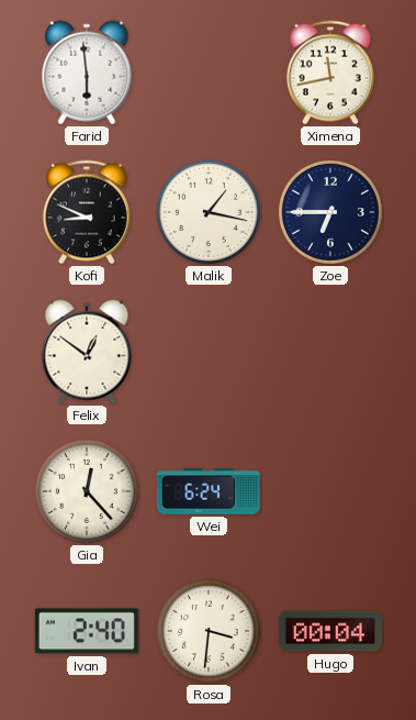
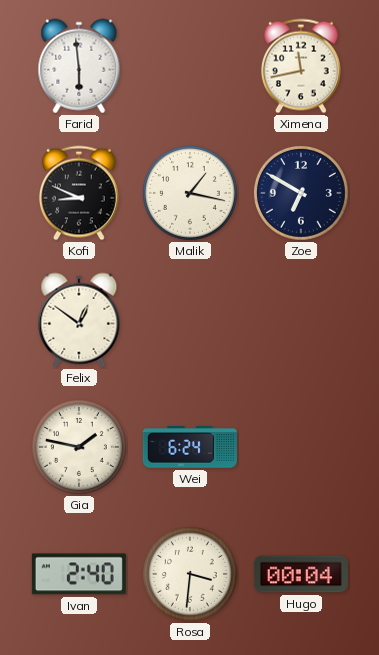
Zoe: 6:45 -> 6:50
Gia: 12:23 -> 1:47
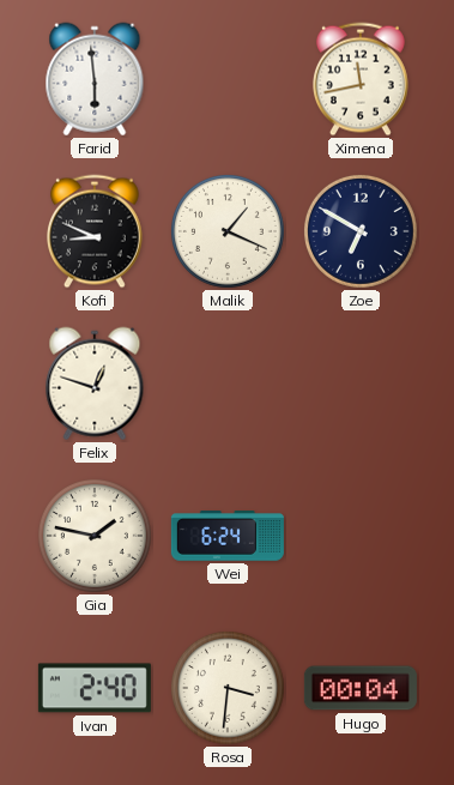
Malik: 1:17 -> 1:19
Felix: 12:51 -> 12:48
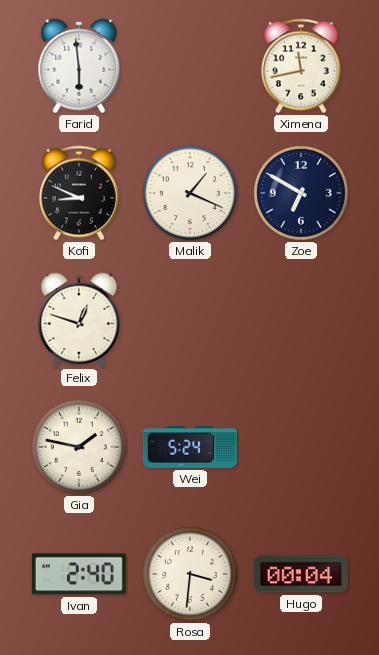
Wei: 6:24 -> 5:24
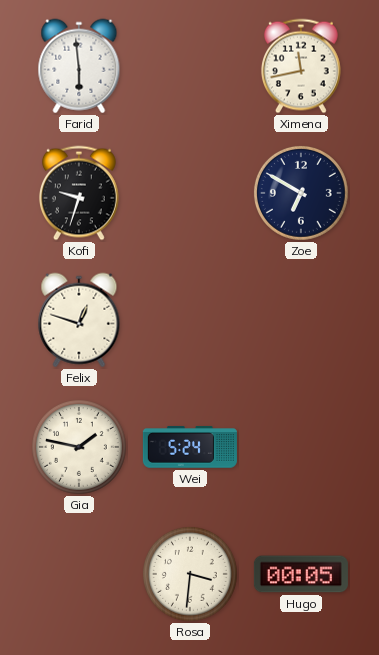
Kofi: 8:49 -> 9:33
Malik: 1:19 -> none
Ivan: 2:40 -> none
Hugo: 00:04 -> 00:05
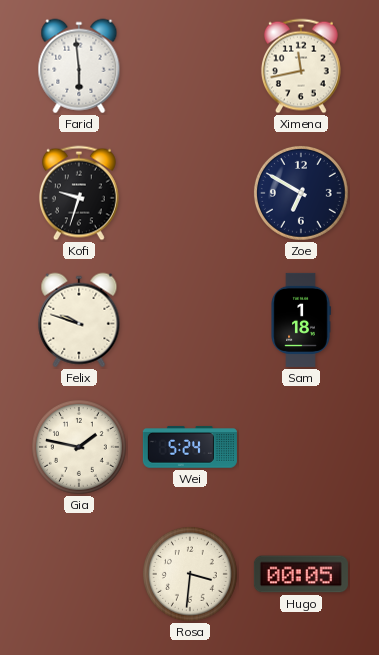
Felix: 12:48 -> 9:48
Sam: none -> 1:18
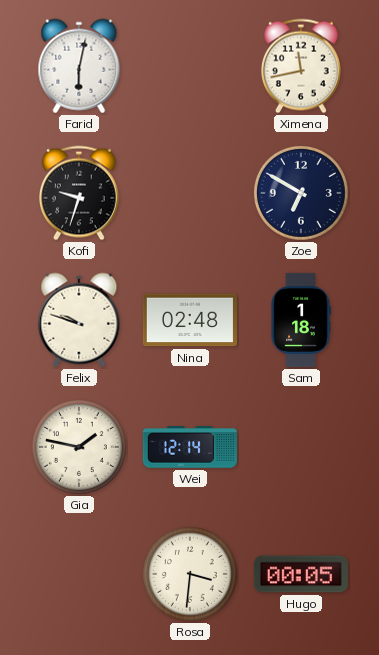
Farid: 5:59 -> 6:02
Nina: none -> 02:48
Wei: 5:24 -> 12:14
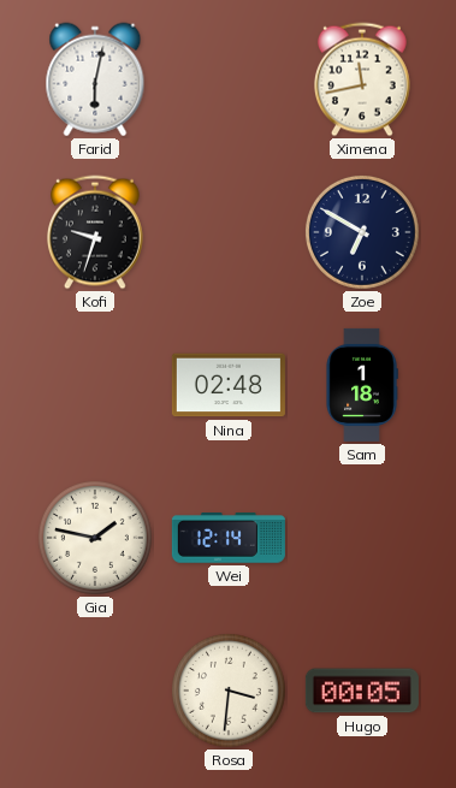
Felix: 9:48 -> none
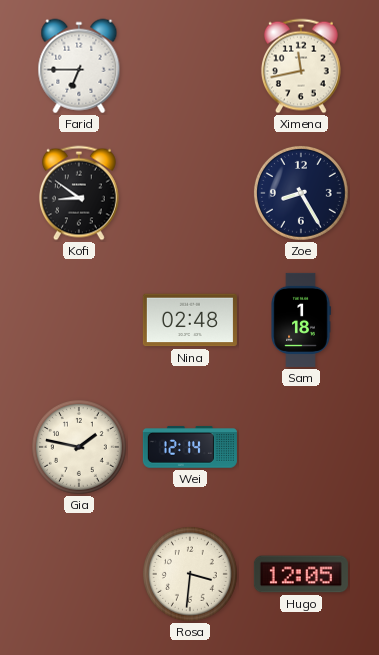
Farid: 6:02 -> 6:45
Kofi: 9:33 -> 8:51
Zoe: 6:50 -> 8:25
Hugo: 00:05 -> 12:05
